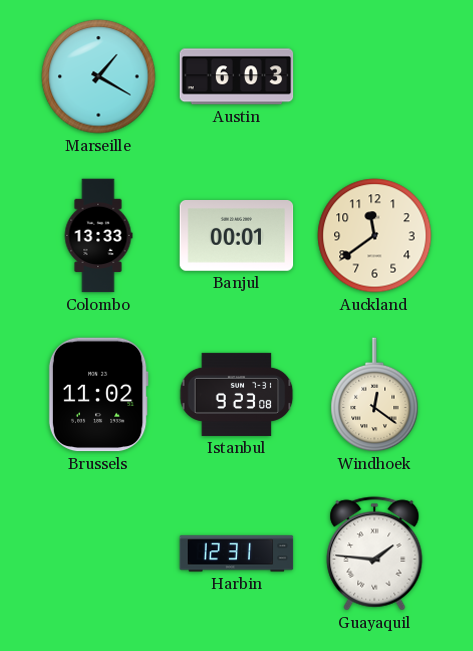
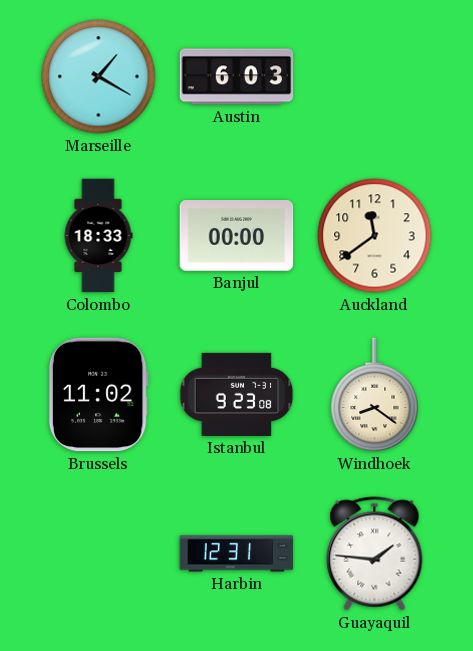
Colombo: 13:33 -> 18:33
Banjul: 00:01 -> 00:00
Windhoek: 12:21 -> 8:21
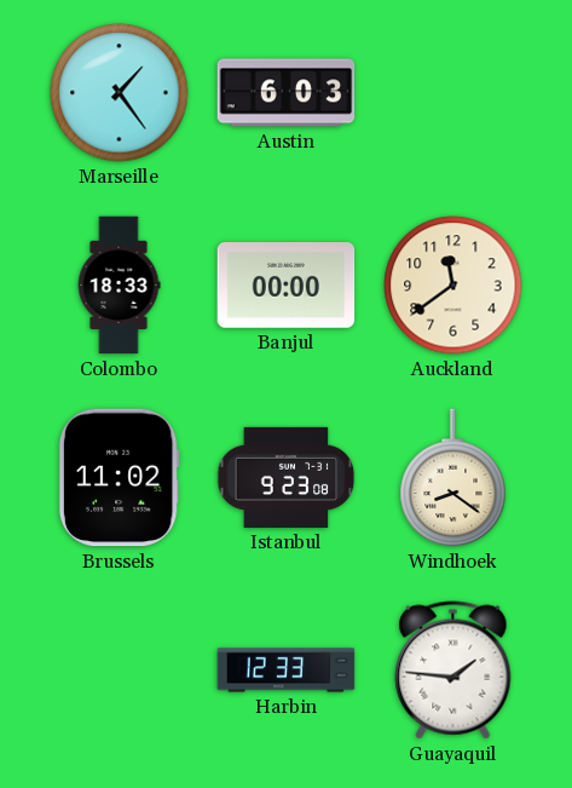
Marseille: 1:20 -> 1:24
Harbin: 12:31 -> 12:33
